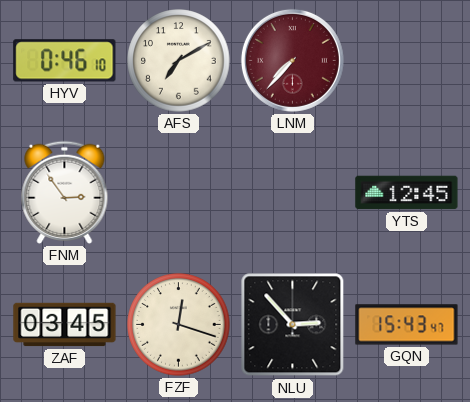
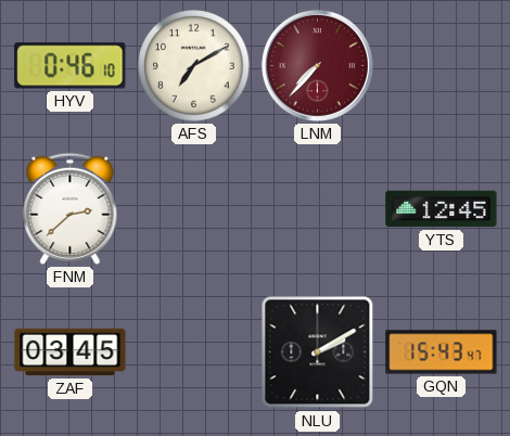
FNM: 2:54 -> 2:38
FZF: 12:18 -> none
NLU: 2:53 -> 2:10
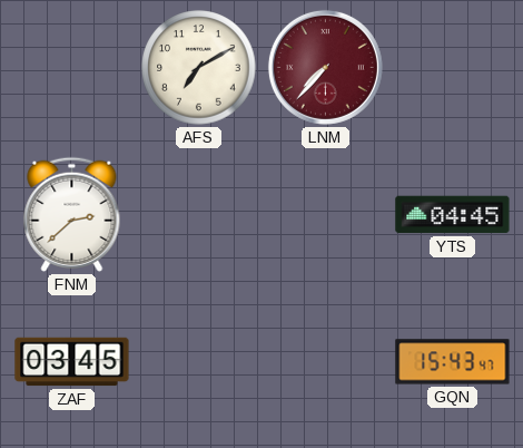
HYV: 0:46 -> none
YTS: 12:45 -> 04:45
NLU: 2:10 -> none
